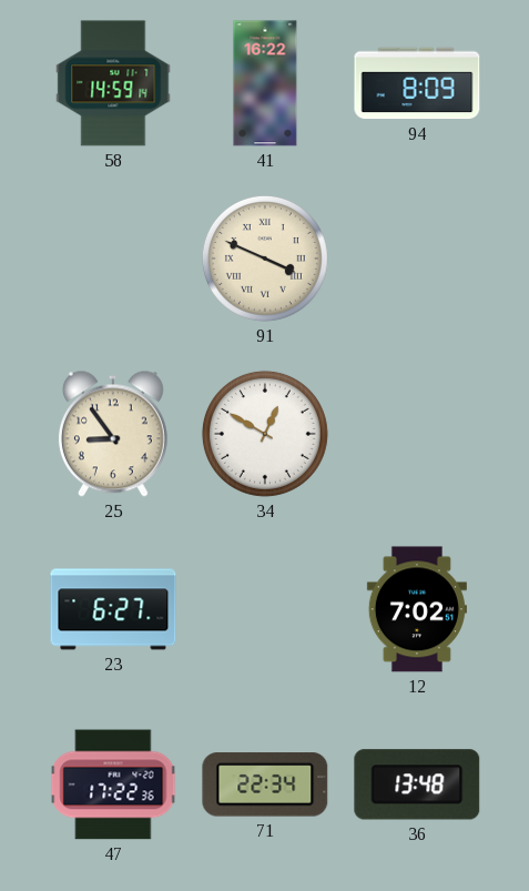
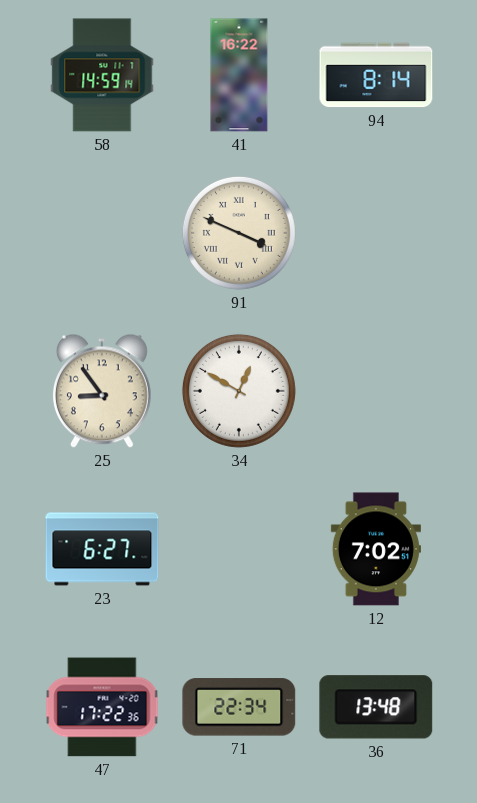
94: 8:09 -> 8:14
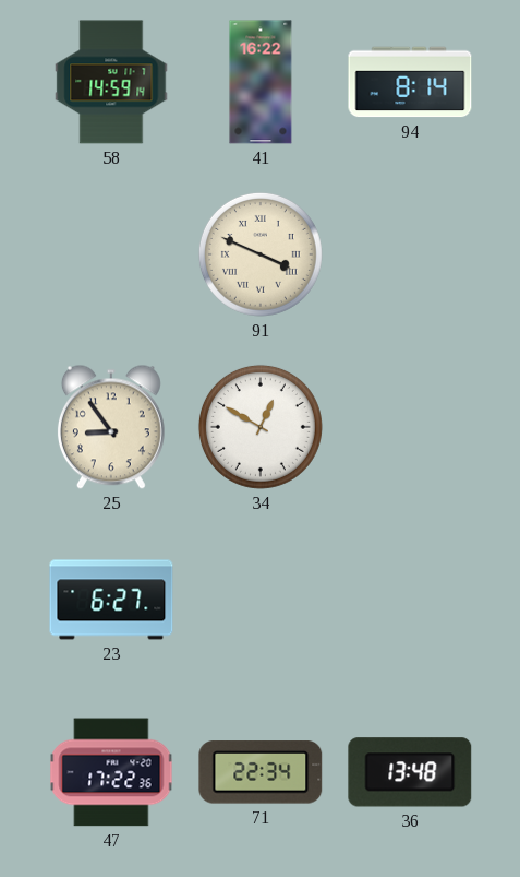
12: 7:02 -> none
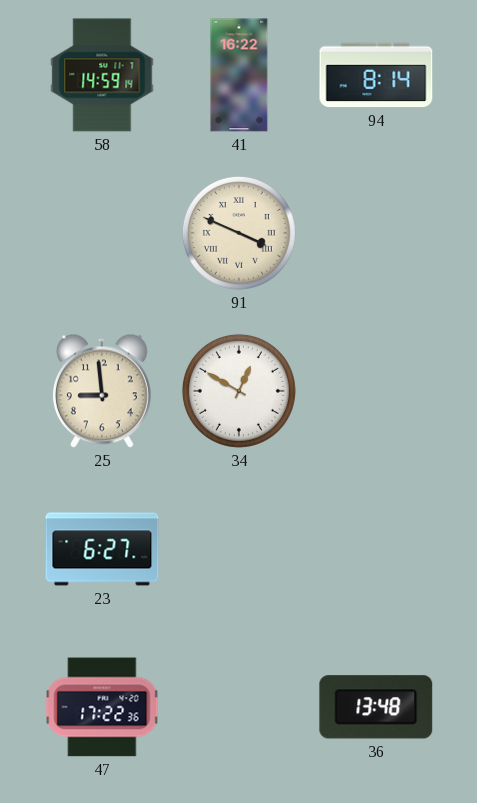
25: 8:54 -> 8:59
71: 22:34 -> none
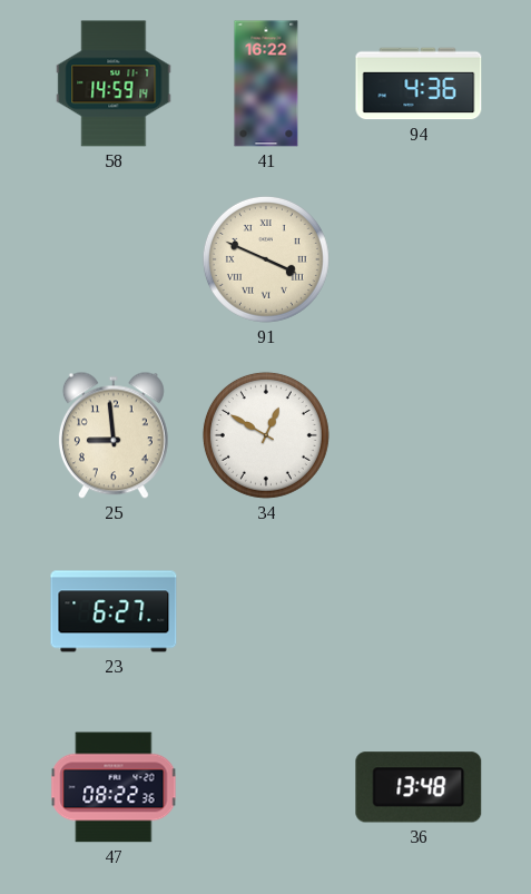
94: 8:14 -> 4:36
47: 17:22 -> 08:22
